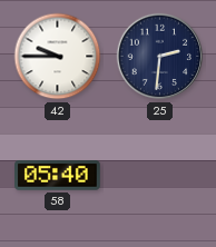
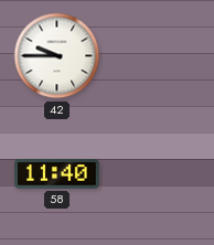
25: 2:31 -> none
58: 05:40 -> 11:40
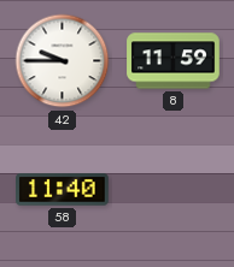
8: none -> 11:59
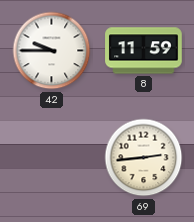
58: 11:40 -> none
69: none -> 2:44
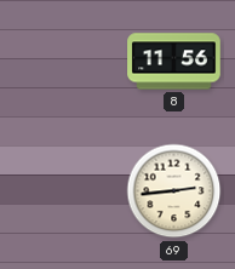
42: 9:45 -> none
8: 11:59 -> 11:56
